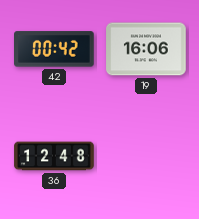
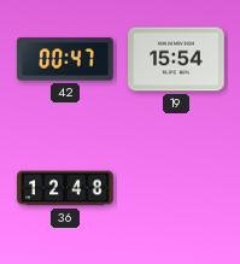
42: 00:42 -> 00:47
19: 16:06 -> 15:54
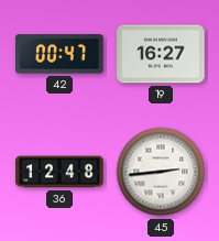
19: 15:54 -> 16:27
45: none -> 2:44
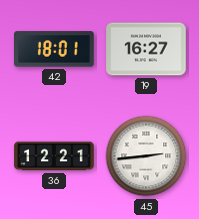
42: 00:47 -> 18:01
36: 12:48 -> 12:21
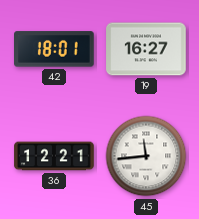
45: 2:44 -> 11:44
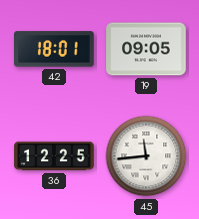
19: 16:27 -> 09:05
36: 12:21 -> 12:25
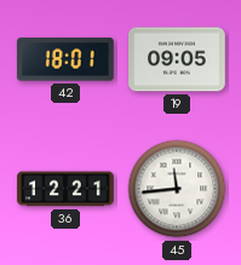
36: 12:25 -> 12:21
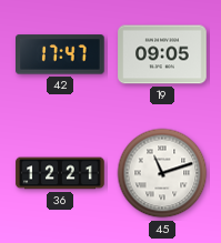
42: 18:01 -> 17:47
45: 11:44 -> 11:12
